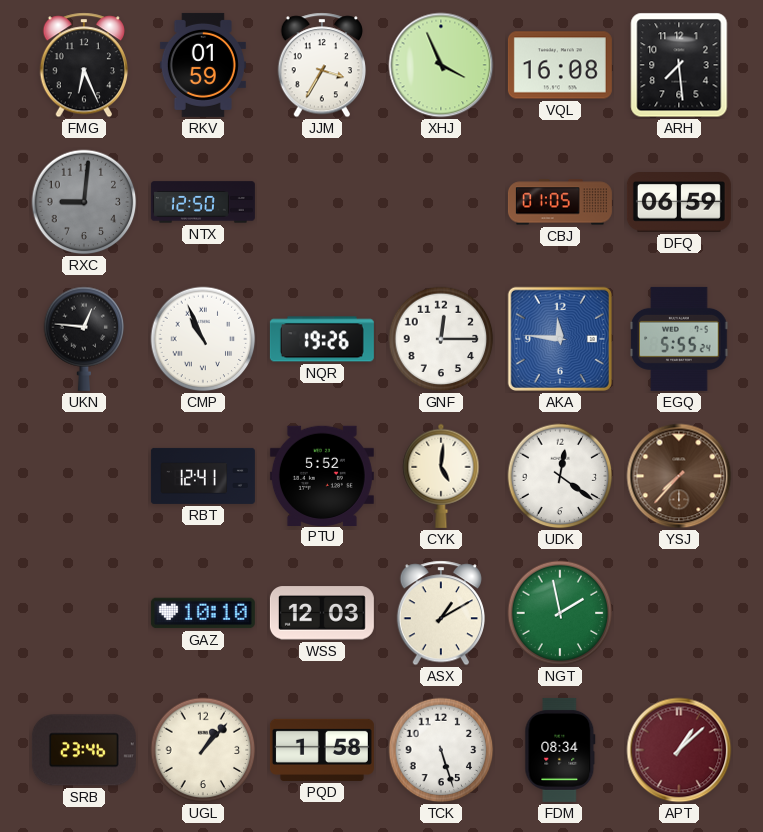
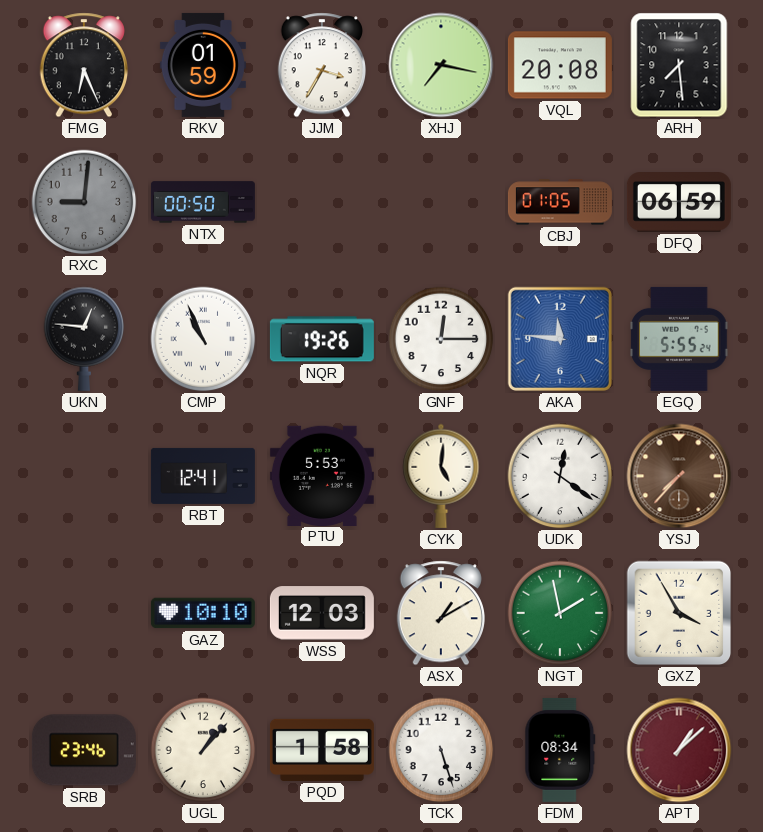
XHJ: 3:56 -> 7:17
VQL: 16:08 -> 20:08
NTX: 12:50 -> 00:50
PTU: 5:52 -> 5:53
GXZ: none -> 3:55
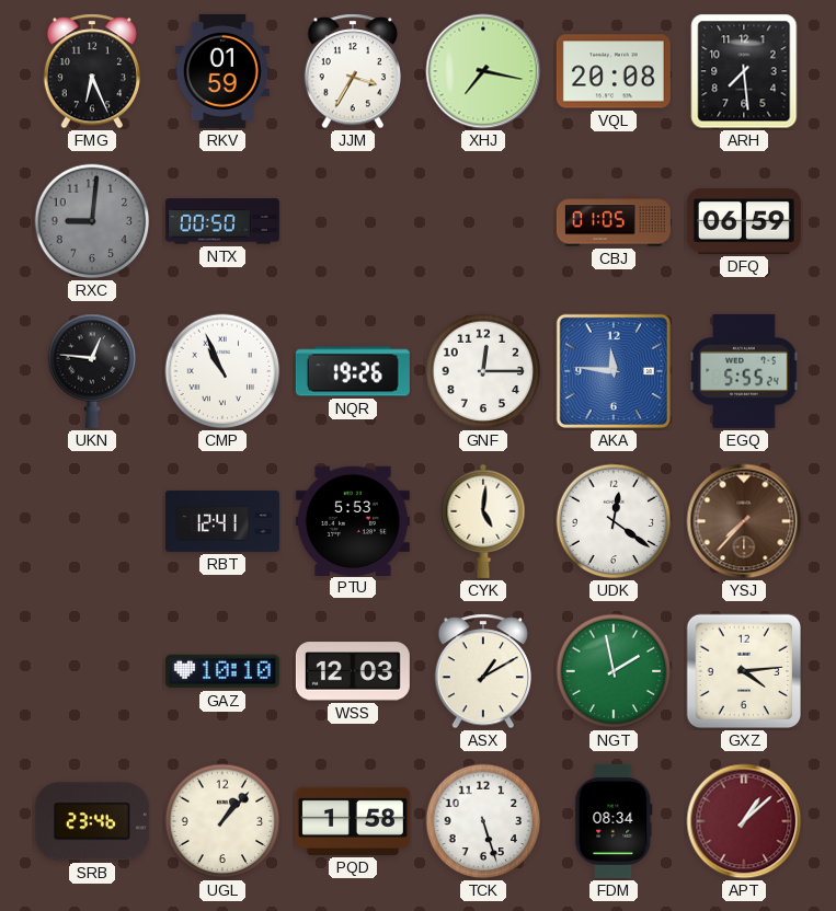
GXZ: 3:55 -> 4:14
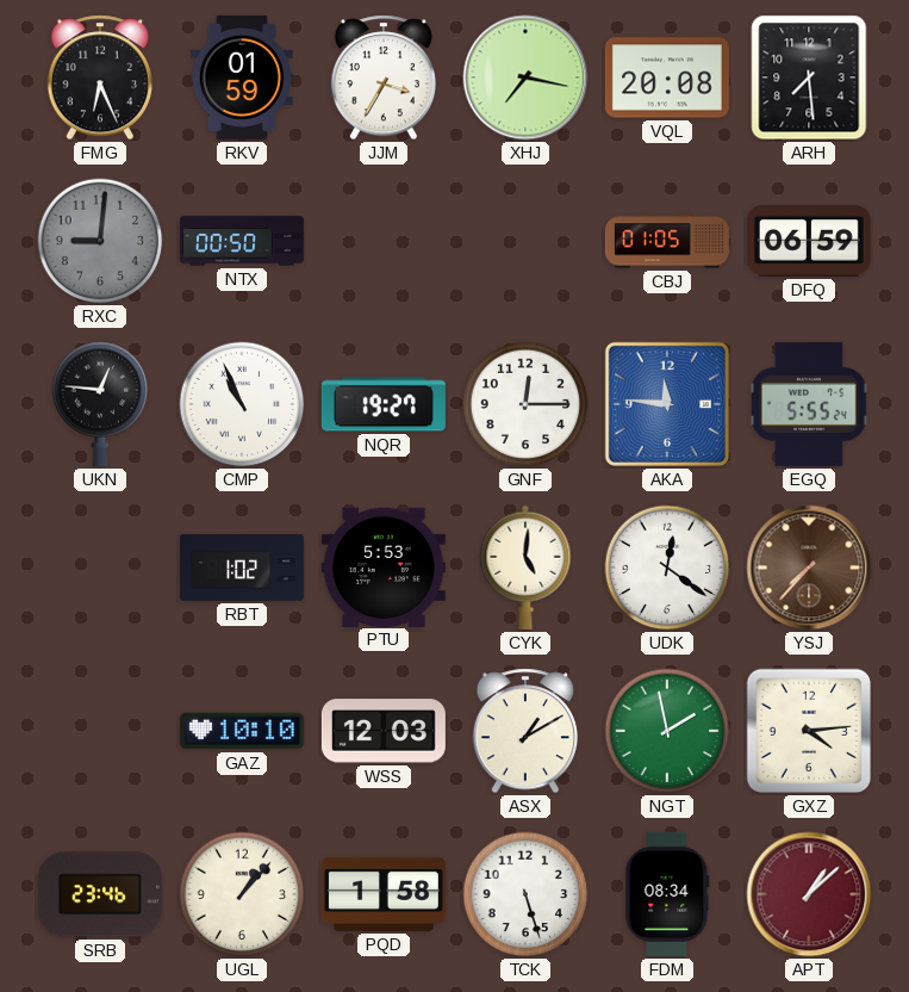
NQR: 19:26 -> 19:27
RBT: 12:41 -> 1:02
